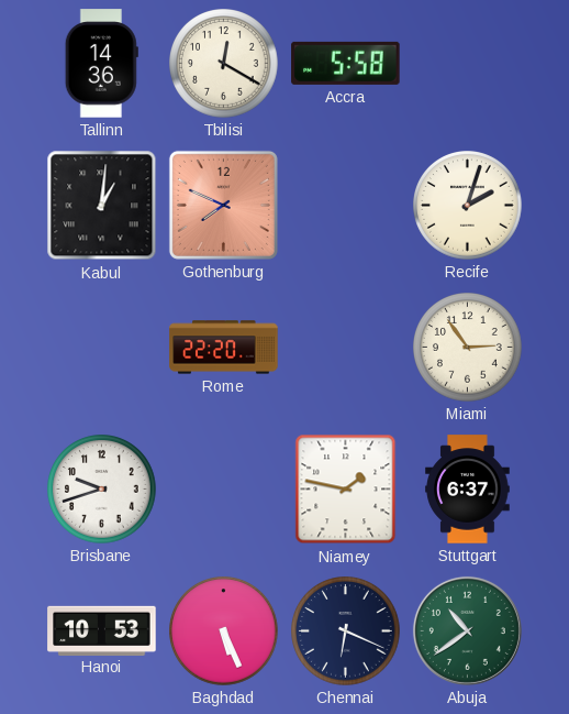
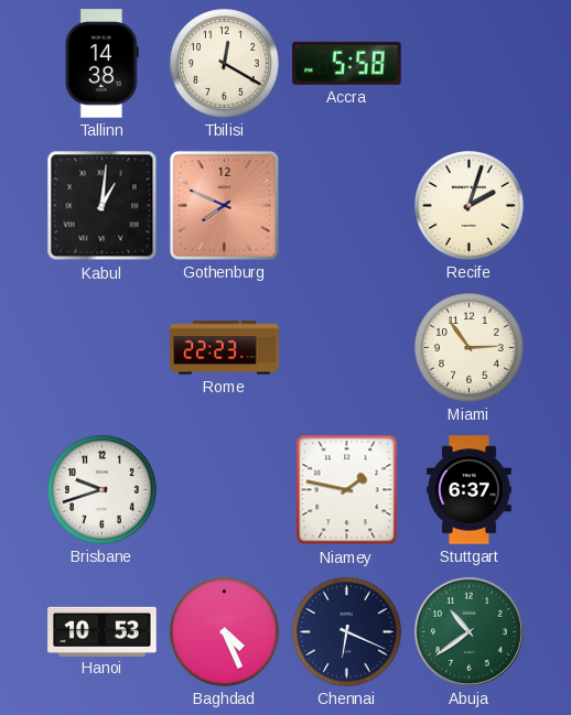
Tallinn: 14:36 -> 14:38
Rome: 22:20 -> 22:23
Baghdad: 5:26 -> 4:26
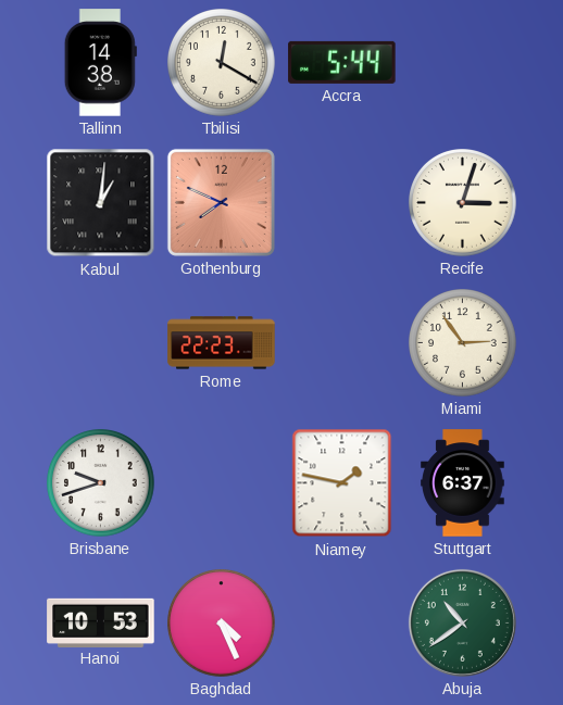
Accra: 5:58 -> 5:44
Recife: 2:03 -> 3:03
Chennai: 6:19 -> none
